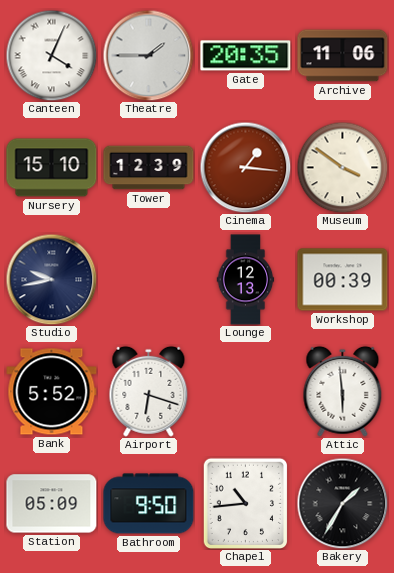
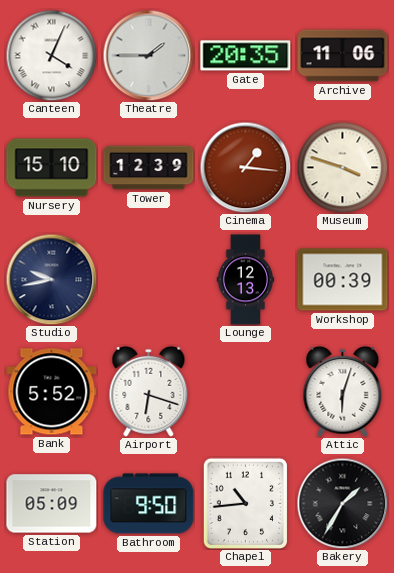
Museum: 3:51 -> 3:48
Attic: 5:59 -> 6:03
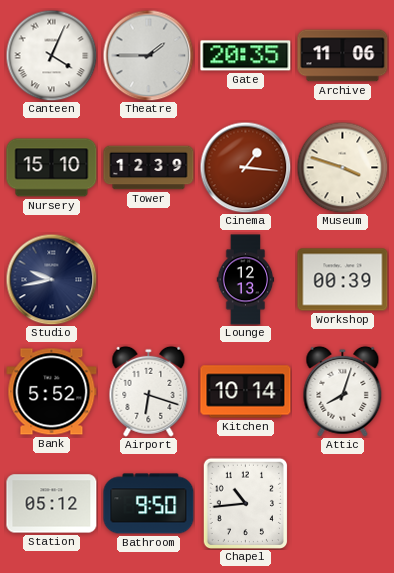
Kitchen: none -> 10:14
Attic: 6:03 -> 8:03
Station: 05:09 -> 05:12
Bakery: 1:35 -> none
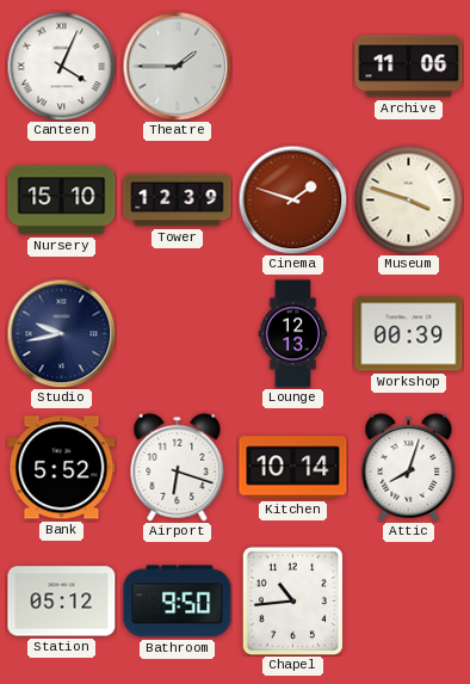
Gate: 20:35 -> none
Cinema: 1:16 -> 1:48
